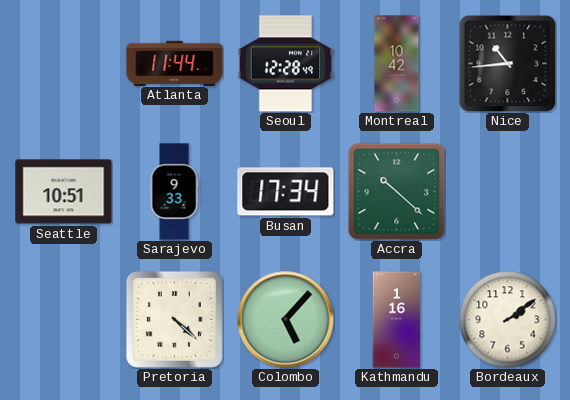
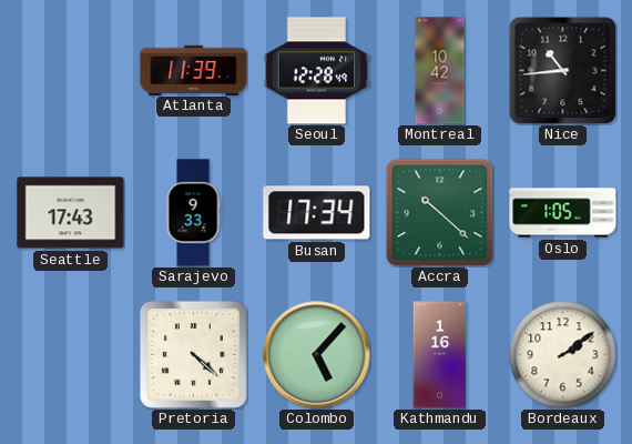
Atlanta: 11:44 -> 11:39
Seattle: 10:51 -> 17:43
Oslo: none -> 1:05
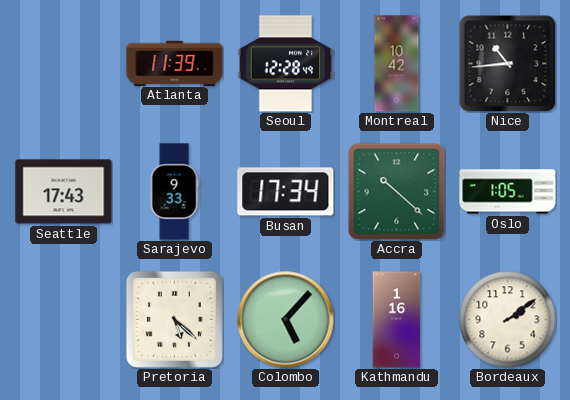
Pretoria: 4:22 -> 5:22
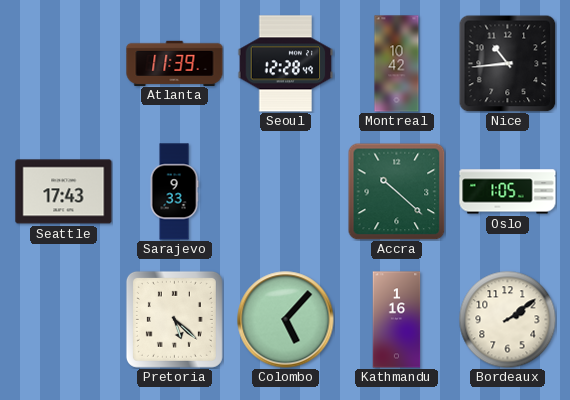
Busan: 17:34 -> none
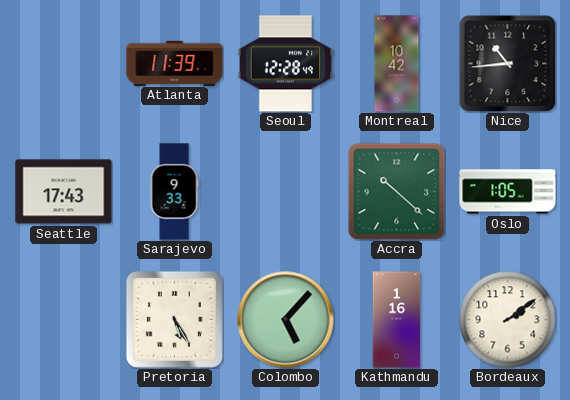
Pretoria: 5:22 -> 5:25
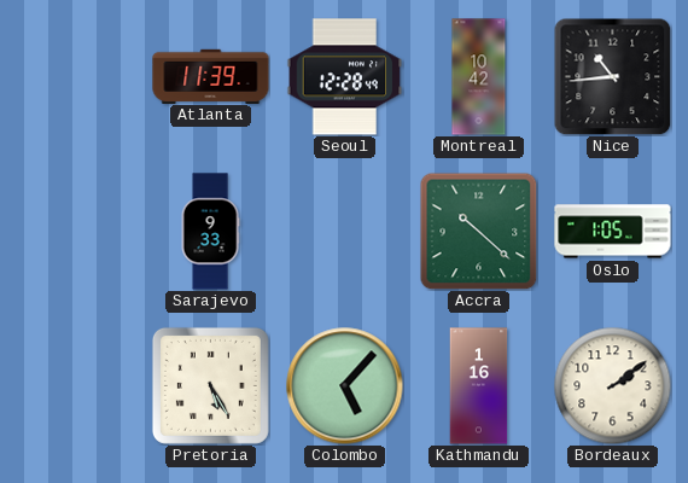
Seattle: 17:43 -> none
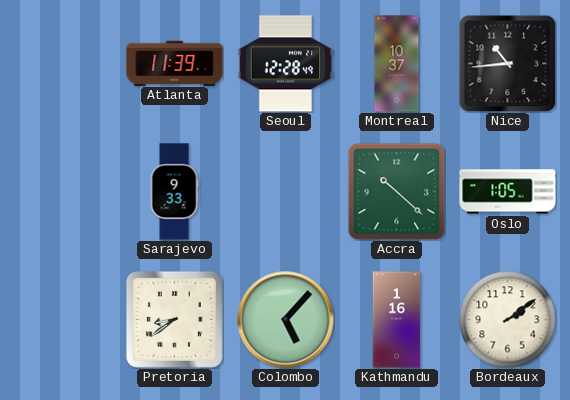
Montreal: 10:42 -> 10:37
Pretoria: 5:25 -> 8:39
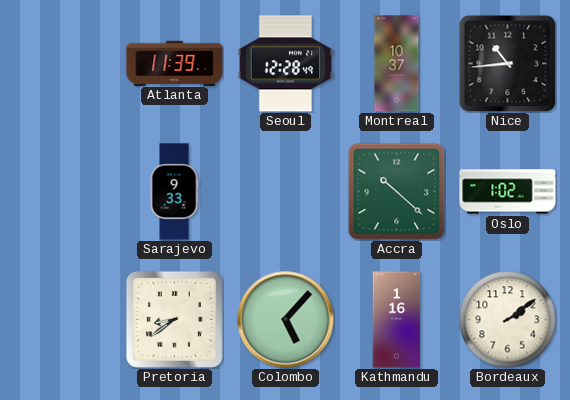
Oslo: 1:05 -> 1:02
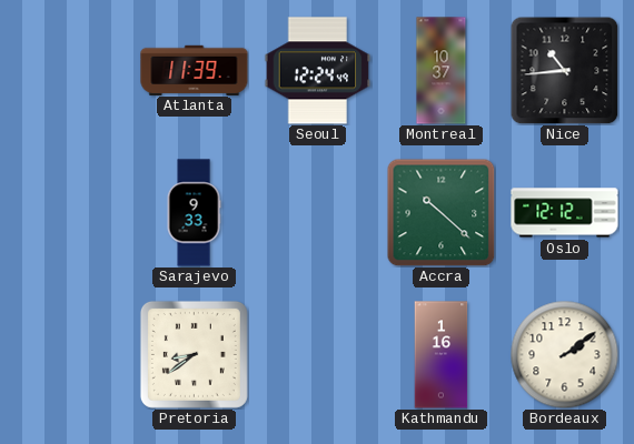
Seoul: 12:28 -> 12:24
Oslo: 1:02 -> 12:12
Colombo: 5:07 -> none
